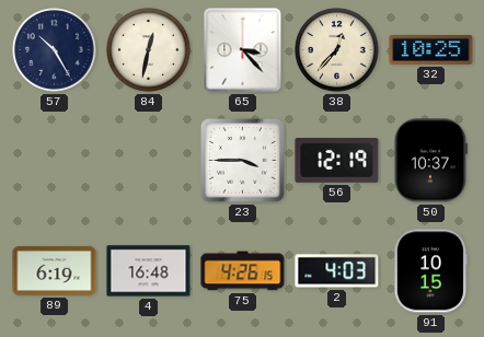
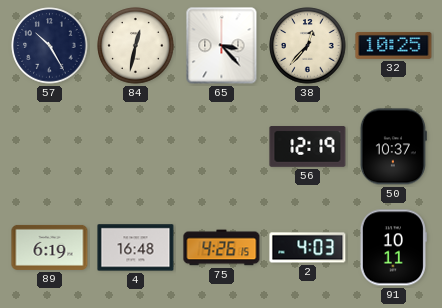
23: 3:45 -> none
91: 10:15 -> 10:11
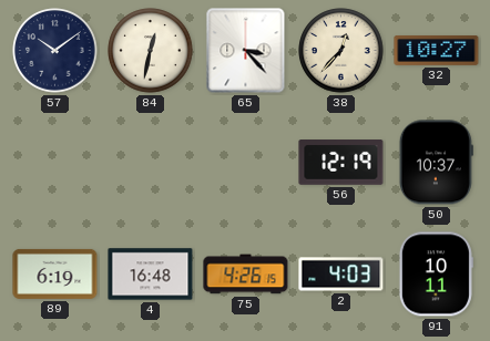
57: 10:25 -> 10:09
32: 10:25 -> 10:27
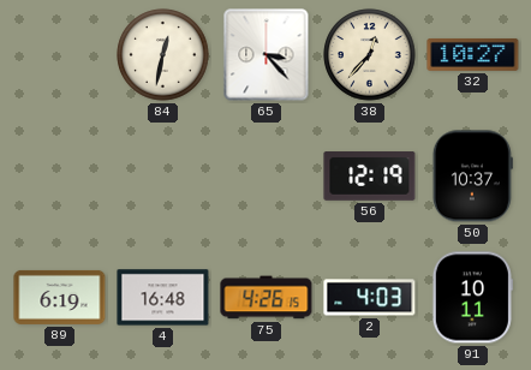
57: 10:09 -> none
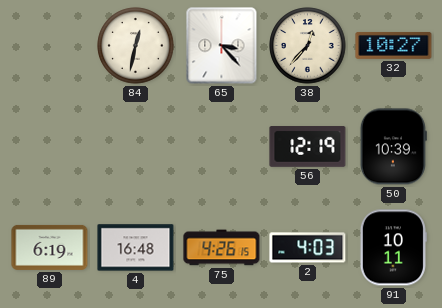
50: 10:37 -> 10:39
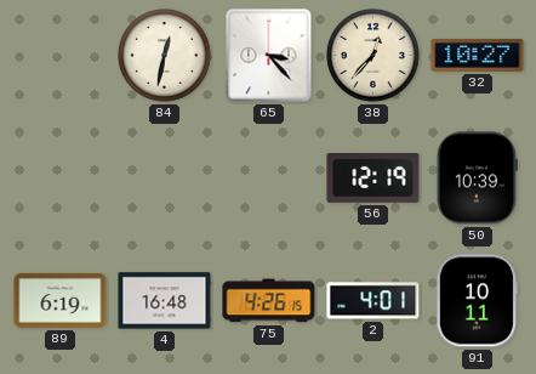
2: 4:03 -> 4:01
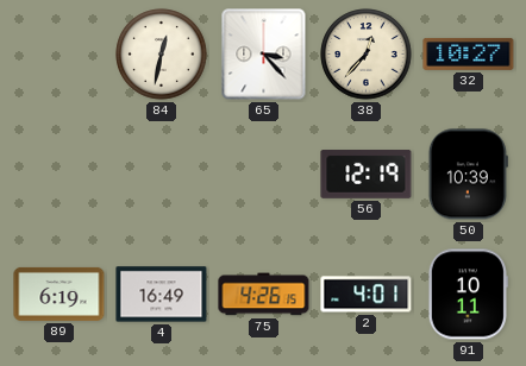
4: 16:48 -> 16:49
